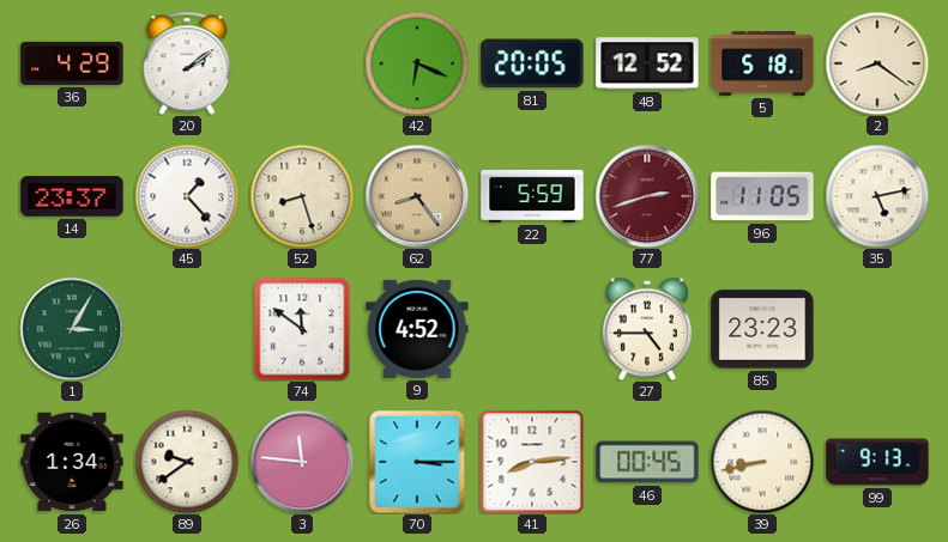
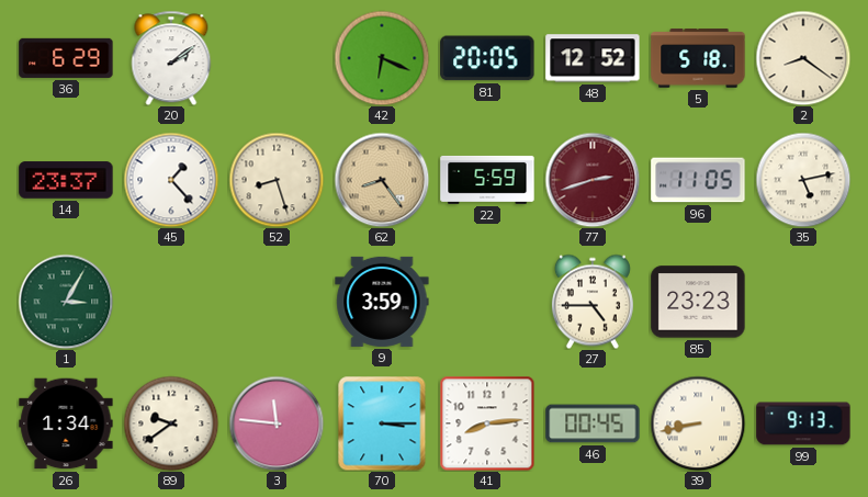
36: 4:29 -> 6:29
74: 11:51 -> none
9: 4:52 -> 3:59
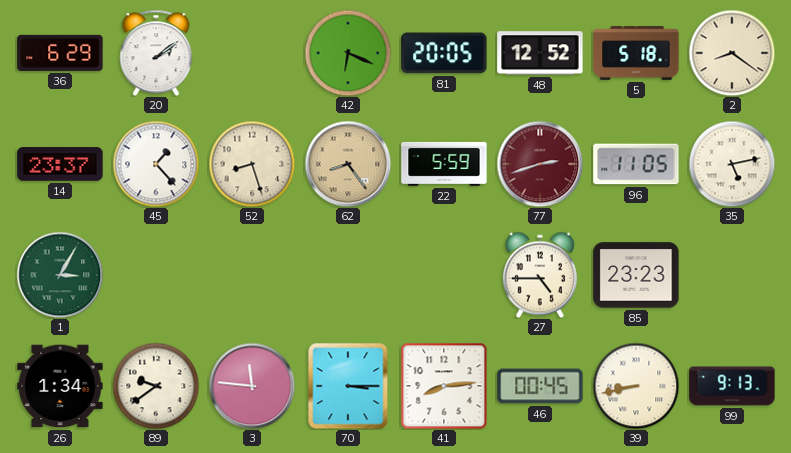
9: 3:59 -> none
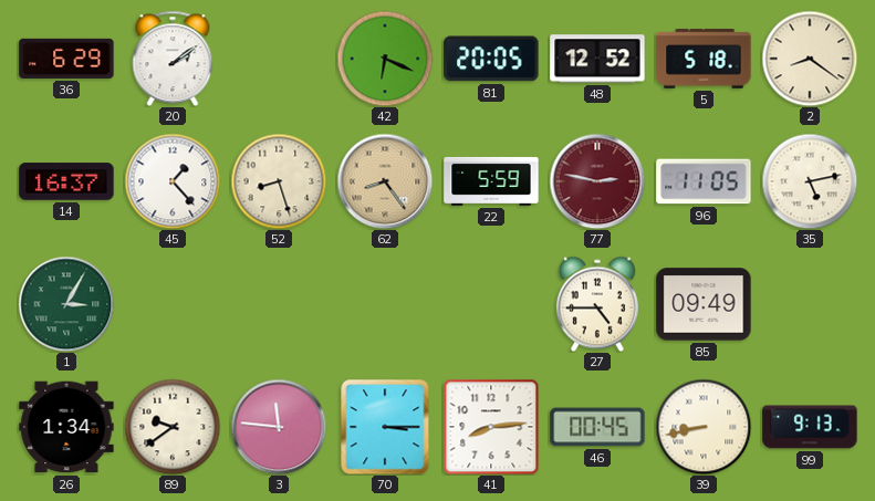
14: 23:37 -> 16:37
77: 2:42 -> 2:47
85: 23:23 -> 09:49
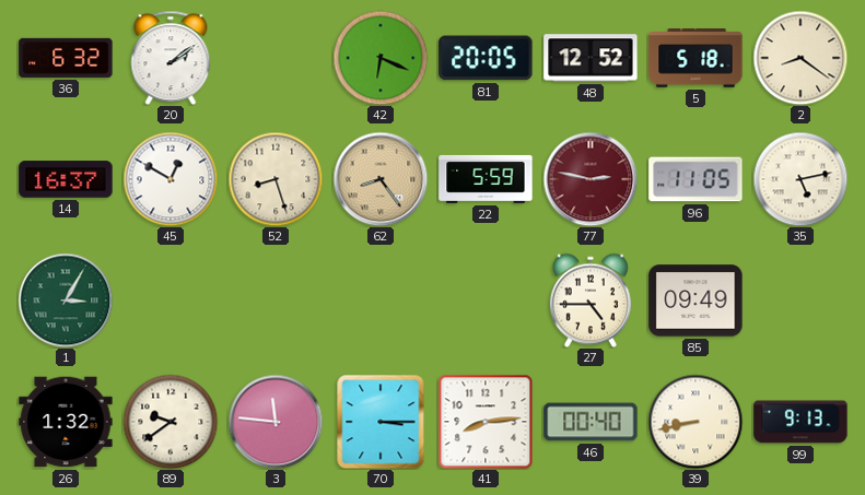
36: 6:29 -> 6:32
45: 1:23 -> 12:50
26: 1:34 -> 1:32
46: 00:45 -> 00:40
